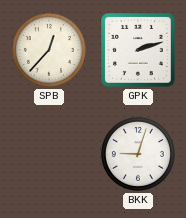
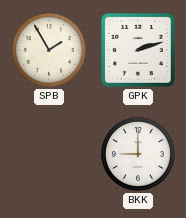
SPB: 12:37 -> 1:55
BKK: 9:03 -> 9:00
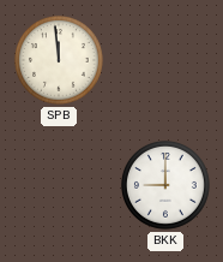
SPB: 1:55 -> 11:59
GPK: 2:12 -> none
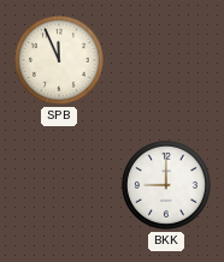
SPB: 11:59 -> 11:56
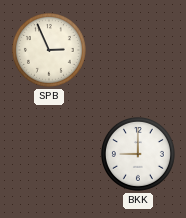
SPB: 11:56 -> 2:56
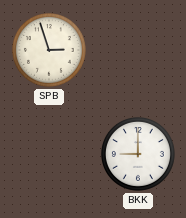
SPB: 2:56 -> 2:57
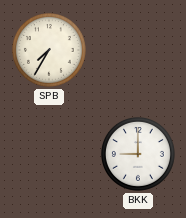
SPB: 2:57 -> 7:35
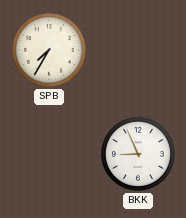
BKK: 9:00 -> 8:56
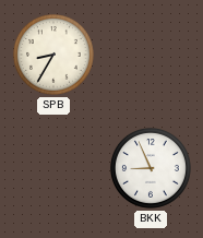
SPB: 7:35 -> 8:35
